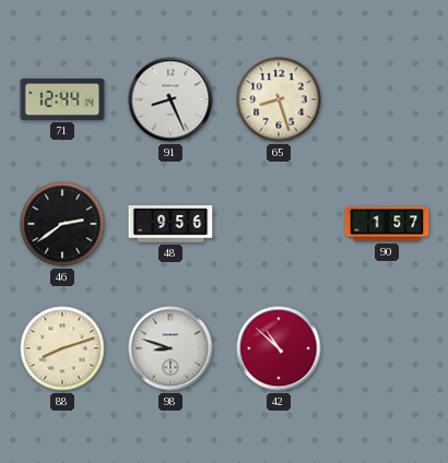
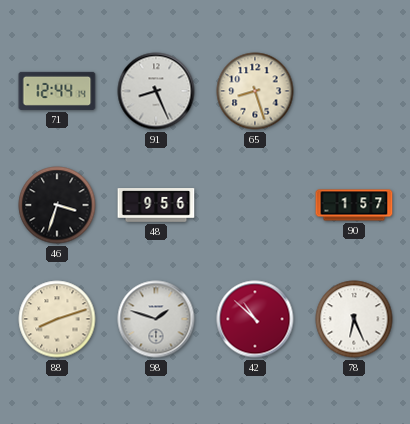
46: 2:39 -> 3:33
98: 8:48 -> 1:48
78: none -> 6:26
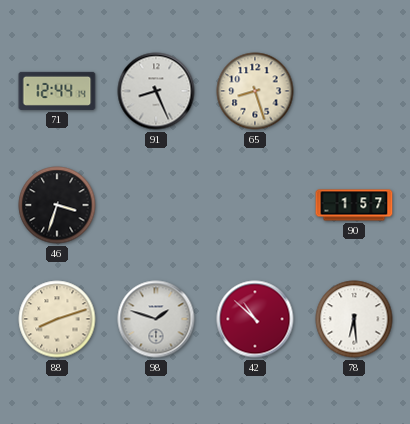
48: 9:56 -> none
78: 6:26 -> 6:29
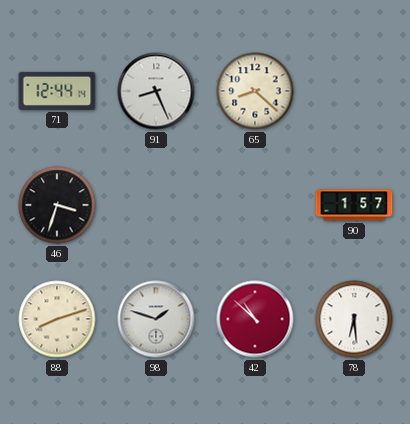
65: 8:27 -> 8:22
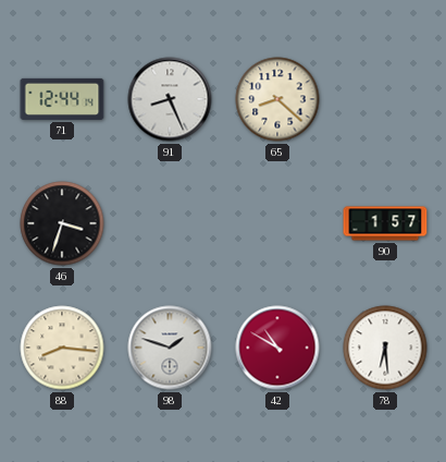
88: 8:12 -> 8:16
42: 10:52 -> 10:50
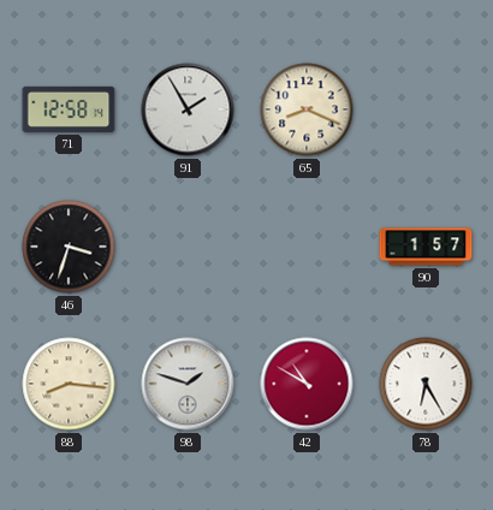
71: 12:44 -> 12:58
91: 8:26 -> 1:55
65: 8:22 -> 8:19
78: 6:29 -> 6:25
